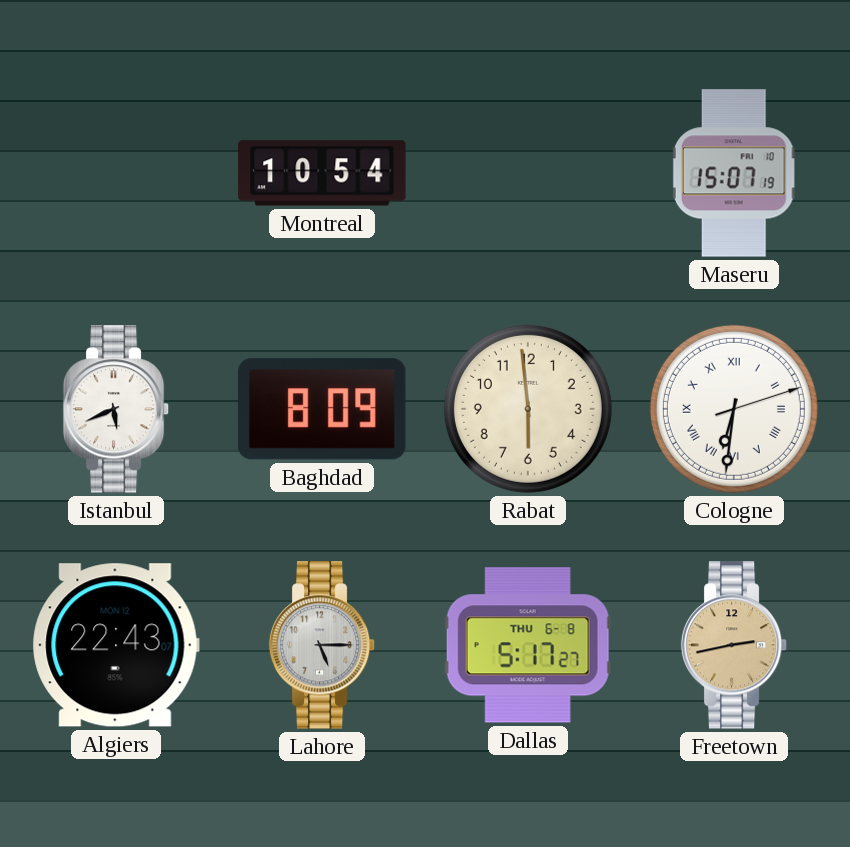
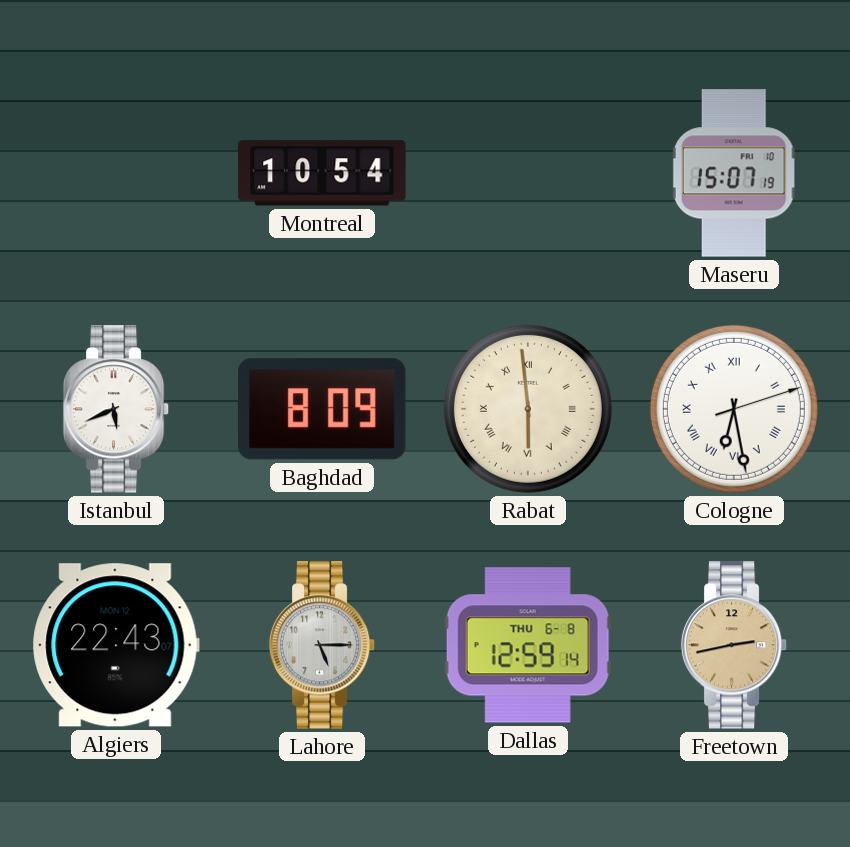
Rabat numerals: Arabic -> Roman
Cologne: 6:31 -> 6:28
Dallas: 5:17 -> 12:59
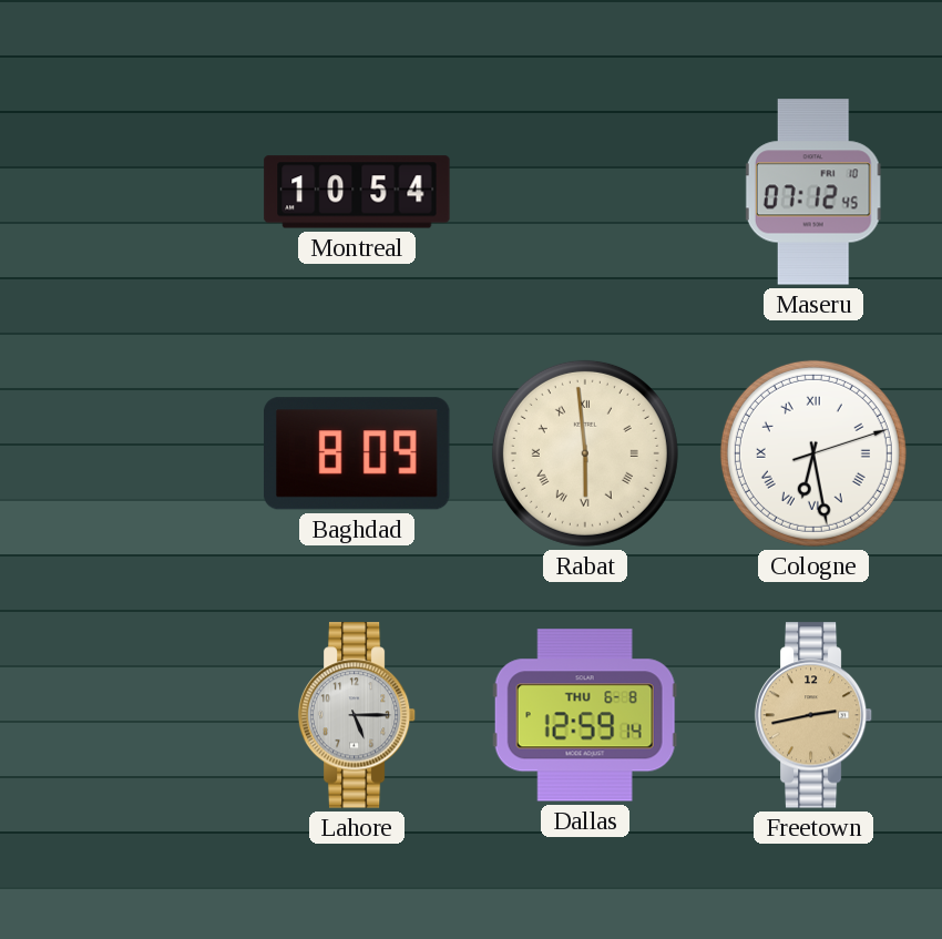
Maseru: 15:07 -> 07:12
Istanbul: 5:41 -> none
Algiers: 22:43 -> none
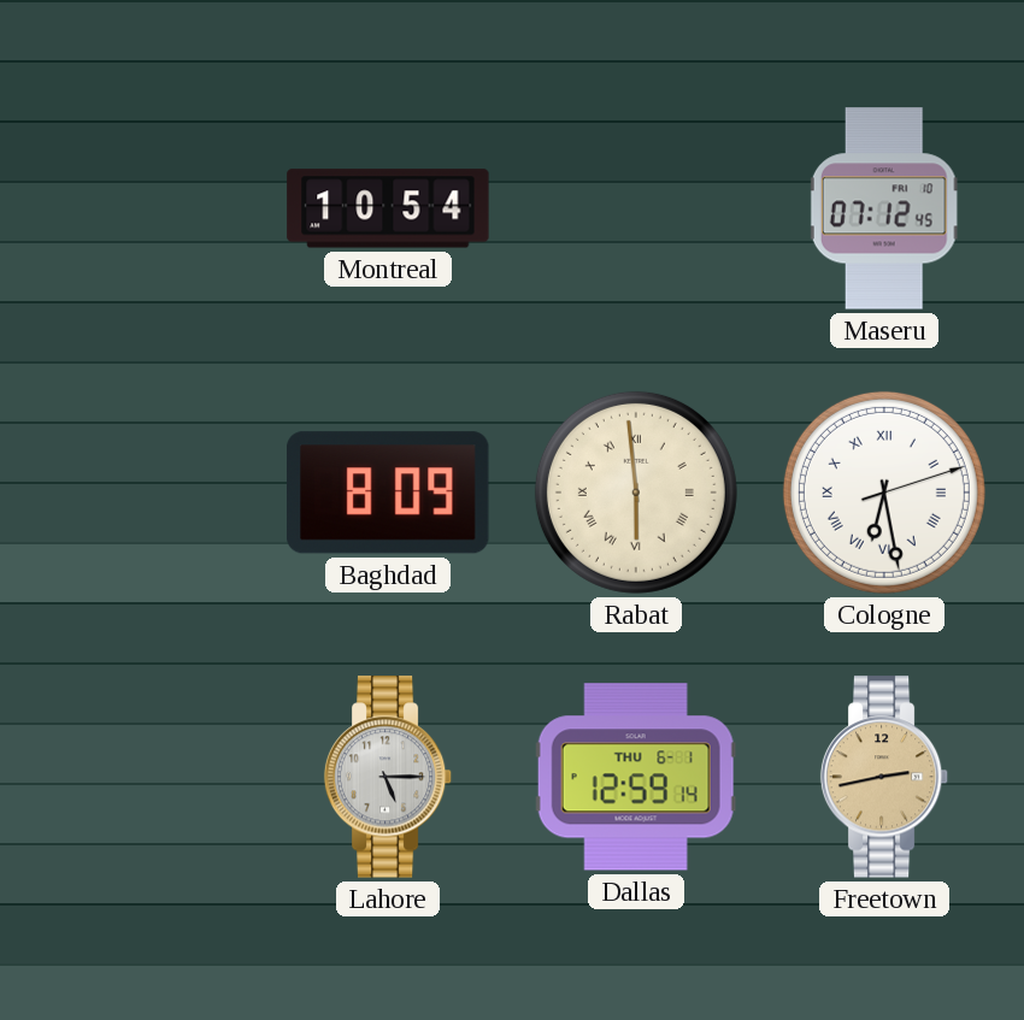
Dallas date: THU 6-8 -> THU 6-1
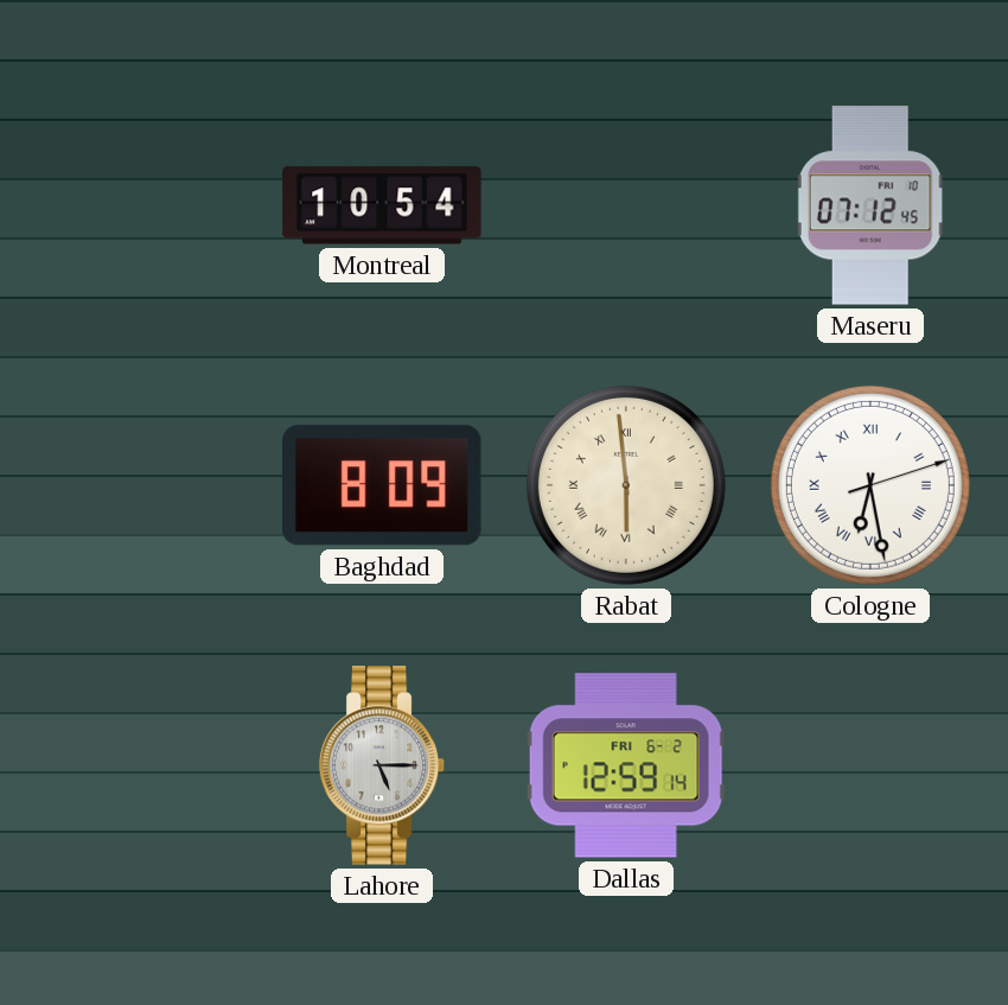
Dallas date: THU 6-1 -> FRI 6-2
Freetown: 2:43 -> none
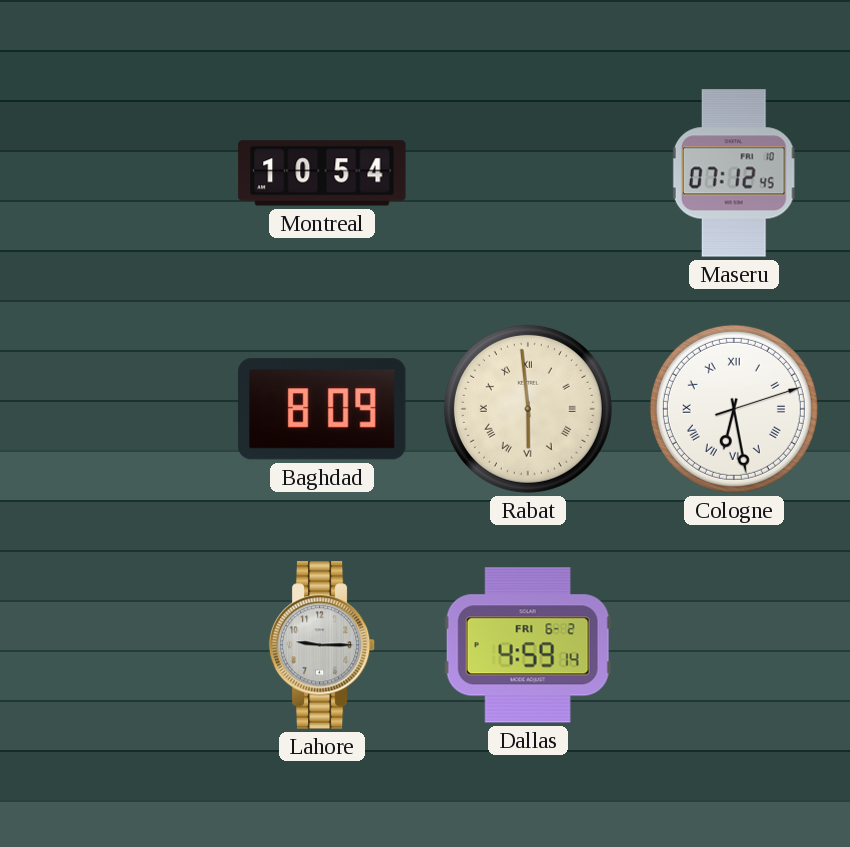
Lahore: 5:15 -> 9:15
Dallas: 12:59 -> 4:59
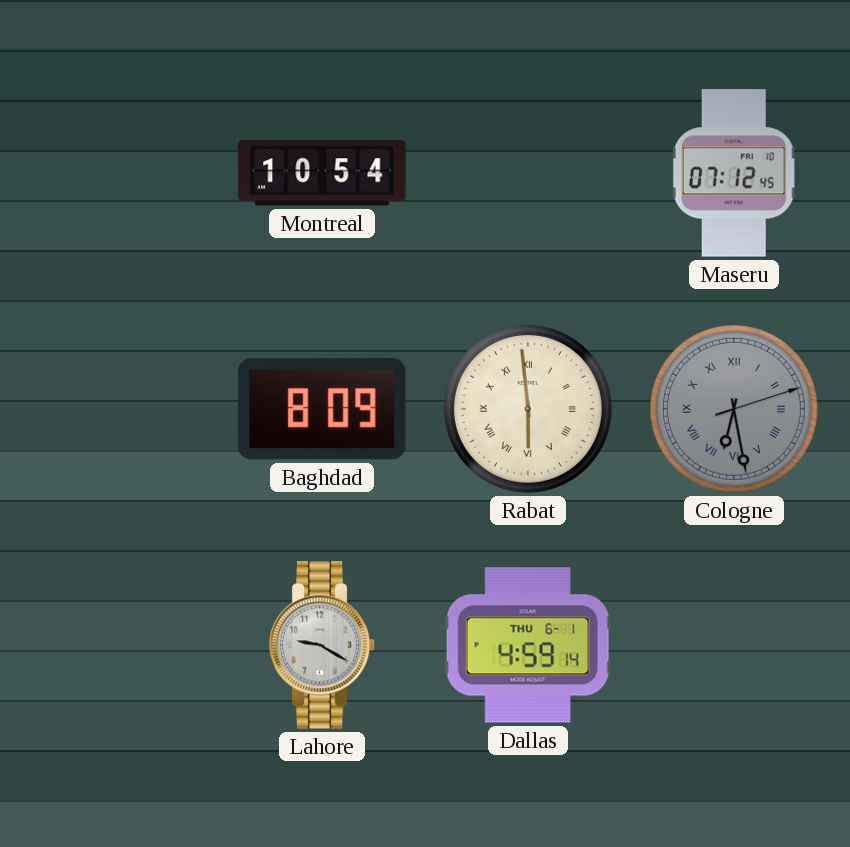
Cologne dial: white -> grey
Lahore: 9:15 -> 9:20
Dallas date: FRI 6-2 -> THU 6-1
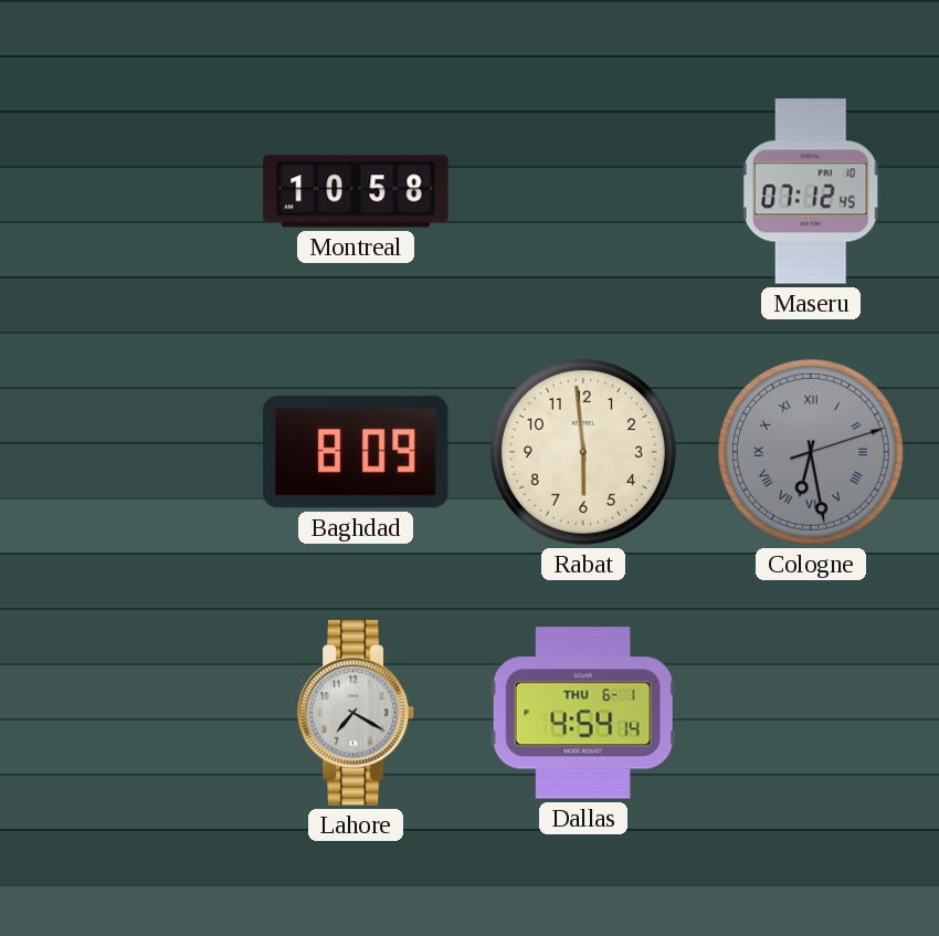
Montreal: 10:54 -> 10:58
Rabat numerals: Roman -> Arabic
Lahore: 9:20 -> 7:20
Dallas: 4:59 -> 4:54
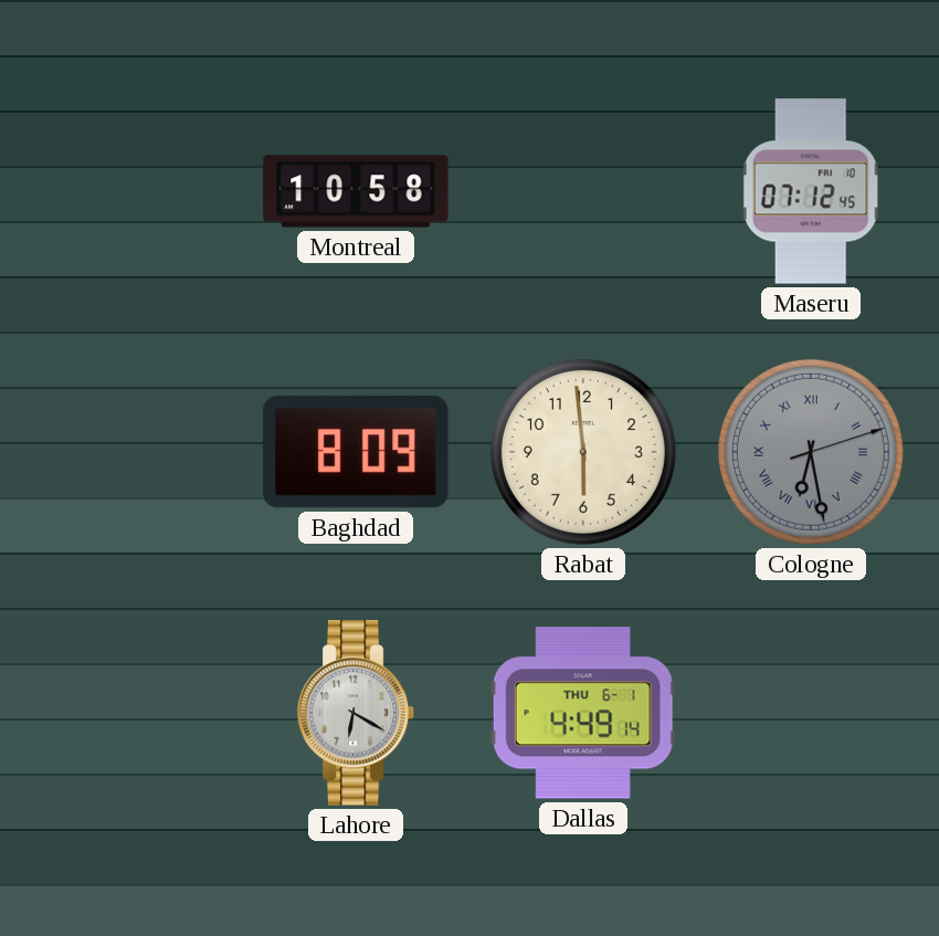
Lahore: 7:20 -> 6:20
Dallas: 4:54 -> 4:49
